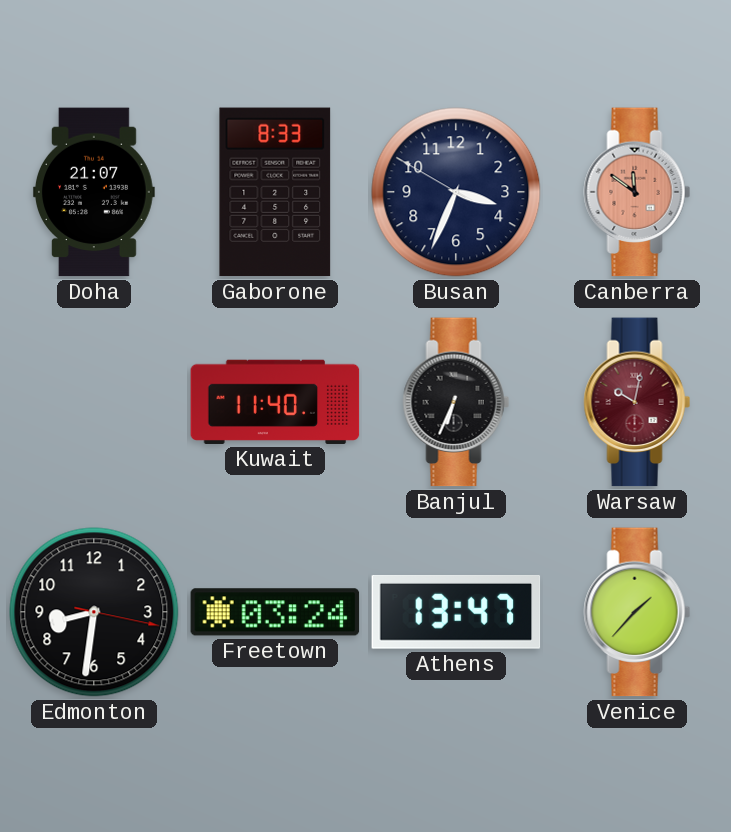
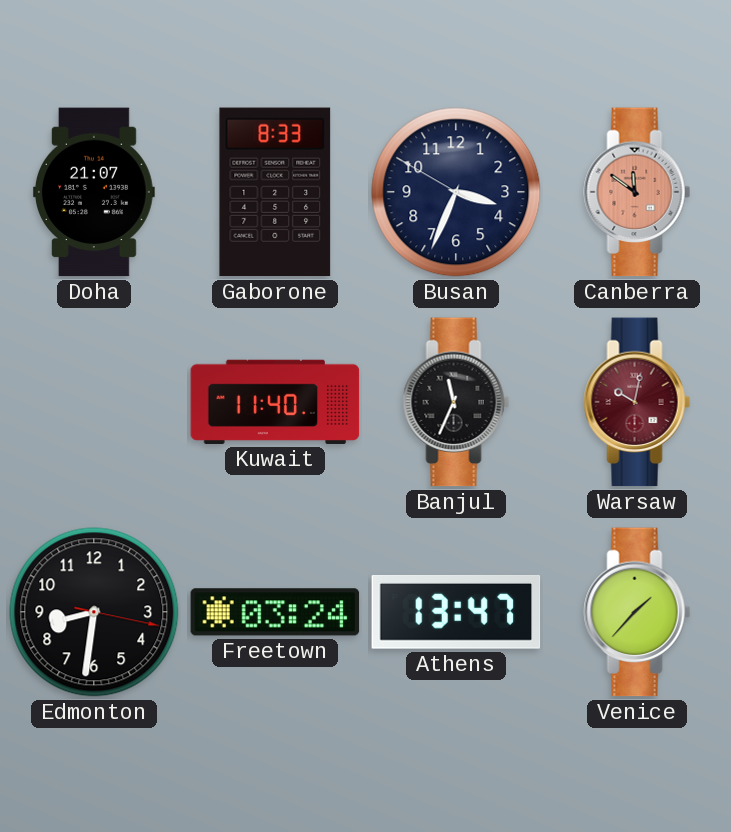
Banjul: 6:34 -> 11:34
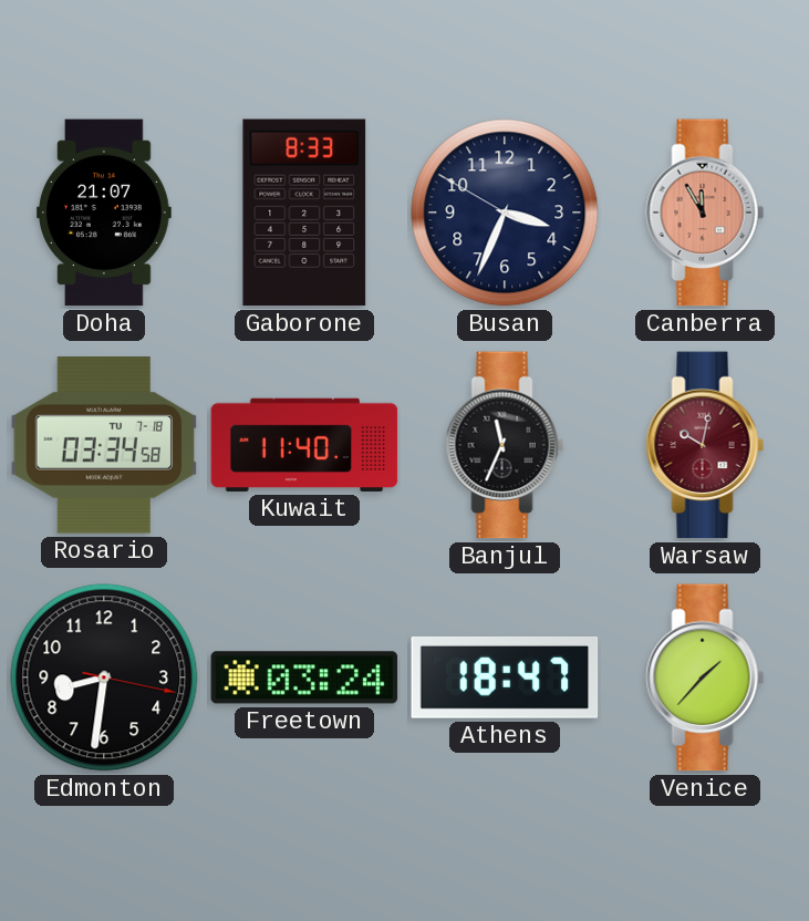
Canberra: 11:51 -> 11:55
Rosario: none -> 03:34
Athens: 13:47 -> 18:47
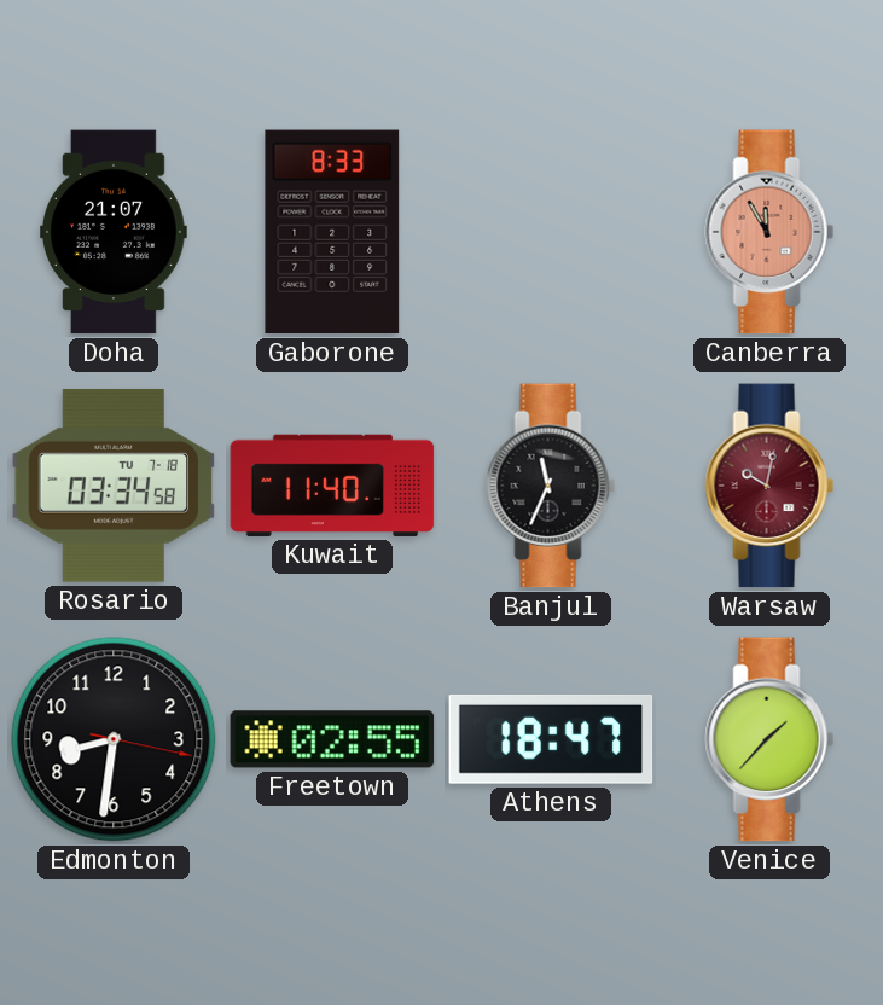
Busan: 3:33 -> none
Freetown: 03:24 -> 02:55
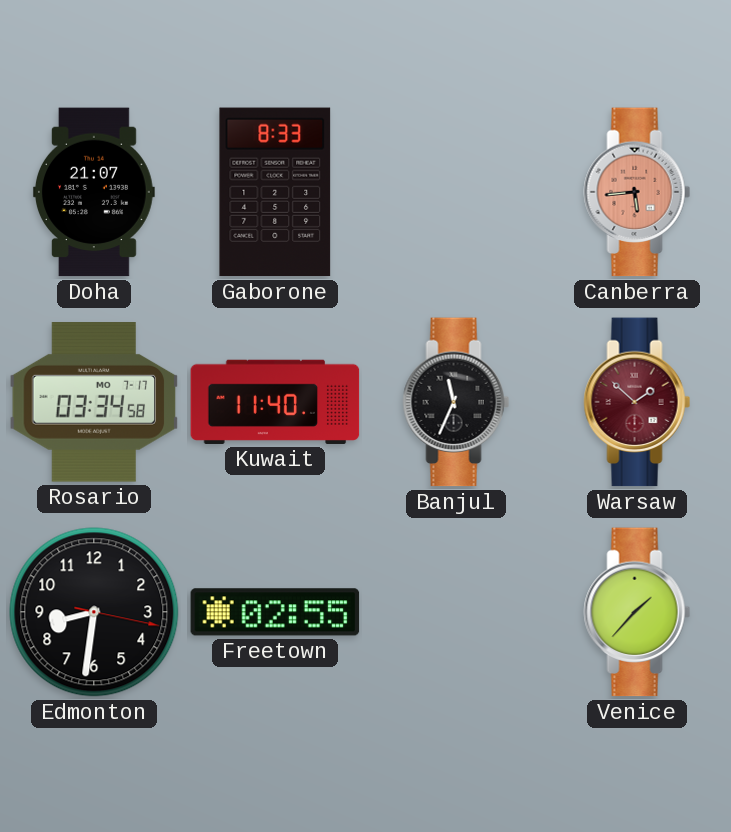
Canberra: 11:55 -> 5:44
Rosario date: TU 7-18 -> MO 7-17
Warsaw: 10:02 -> 1:52
Athens: 18:47 -> none
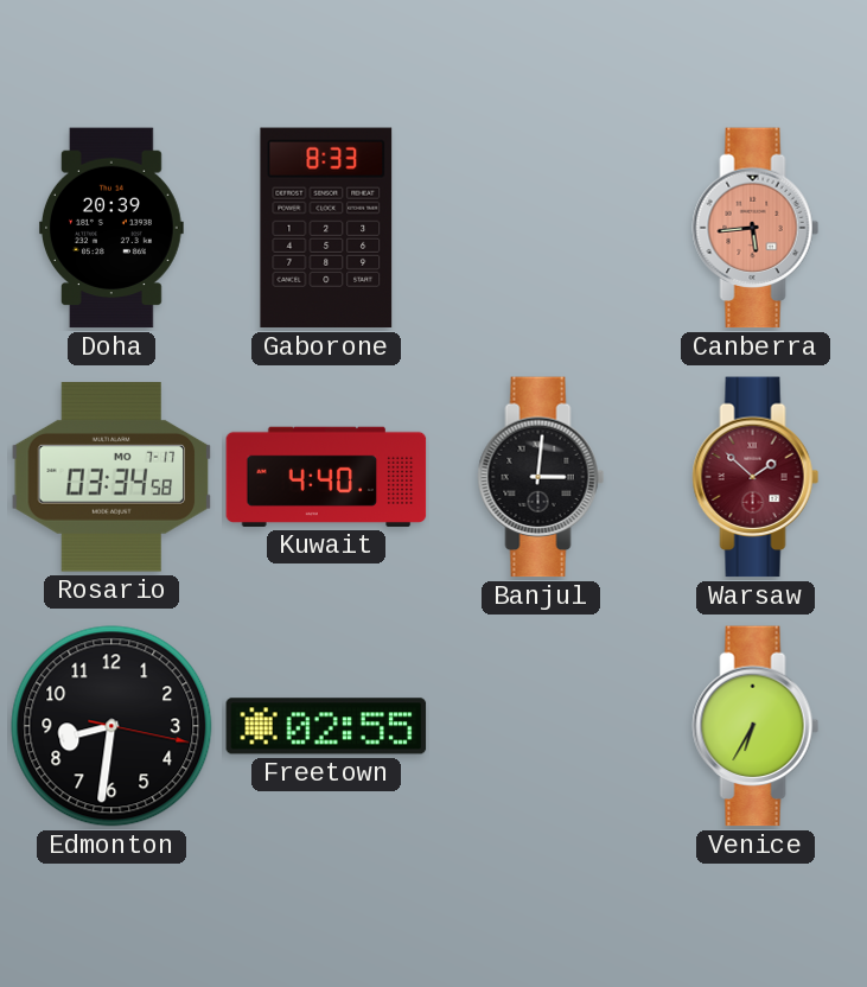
Doha: 21:07 -> 20:39
Kuwait: 11:40 -> 4:40
Banjul: 11:34 -> 3:01
Venice: 1:37 -> 6:35
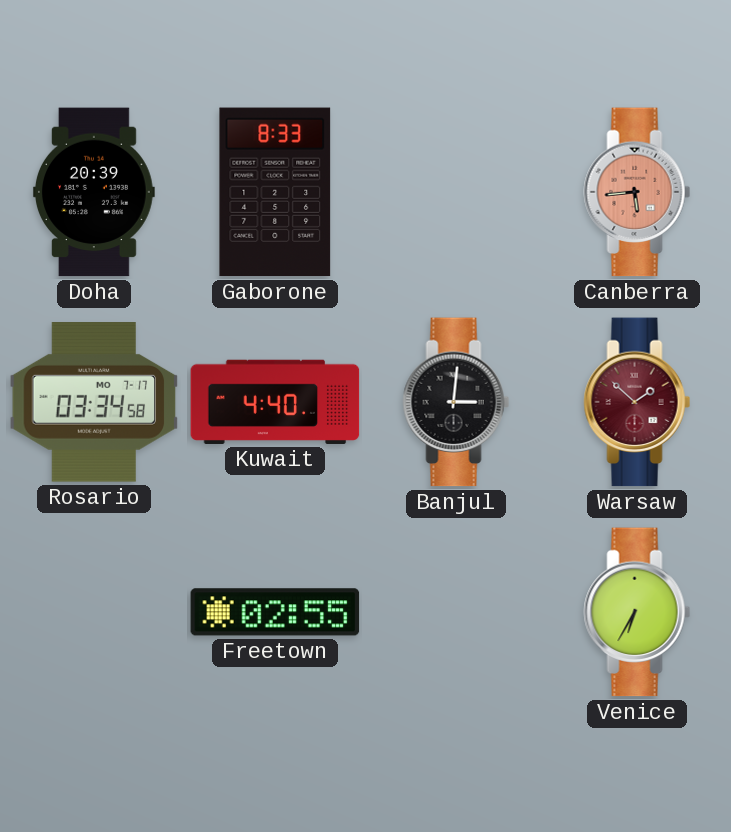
Edmonton: 8:31 -> none
